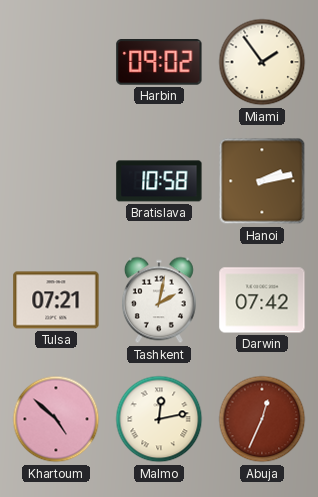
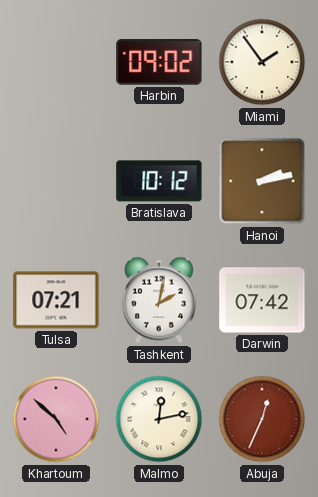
Bratislava: 10:58 -> 10:12
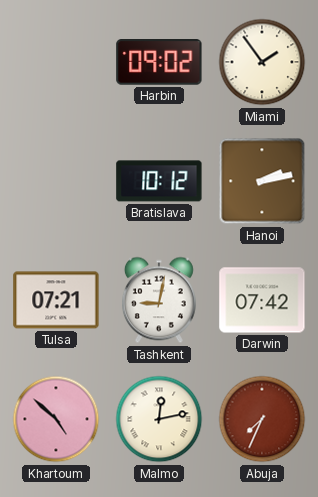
Tashkent: 2:02 -> 9:02
Abuja: 12:34 -> 7:34
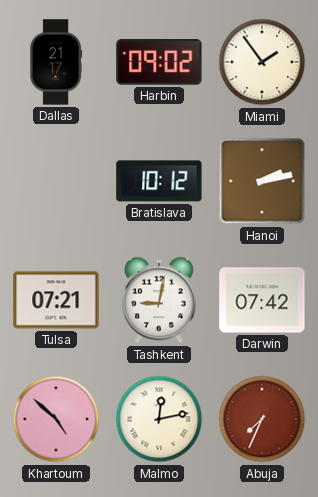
Dallas: none -> 21:17
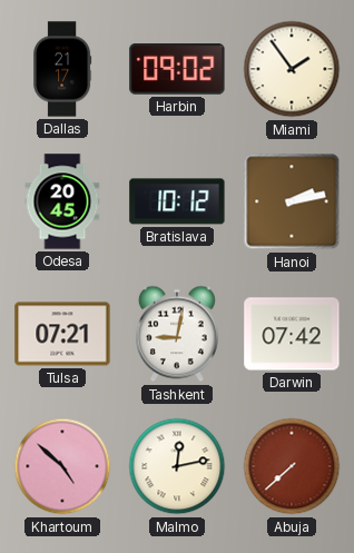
Odesa: none -> 20:45
Abuja: 7:34 -> 7:38
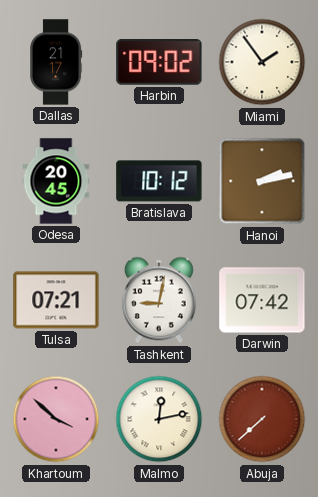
Khartoum: 4:52 -> 3:52
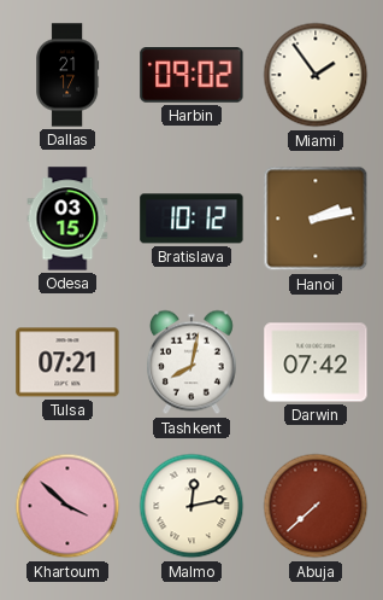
Odesa: 20:45 -> 03:15
Tashkent: 9:02 -> 8:02
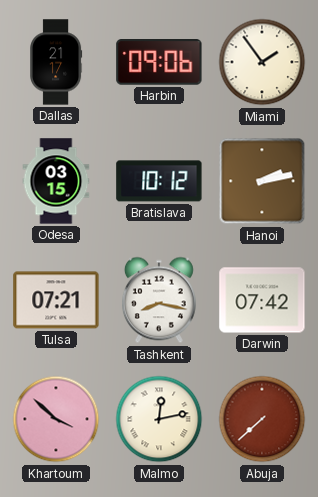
Harbin: 09:02 -> 09:06
Tashkent: 8:02 -> 8:17
